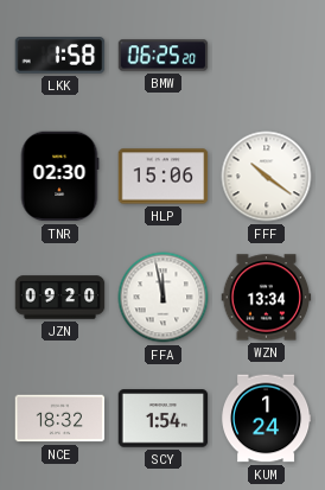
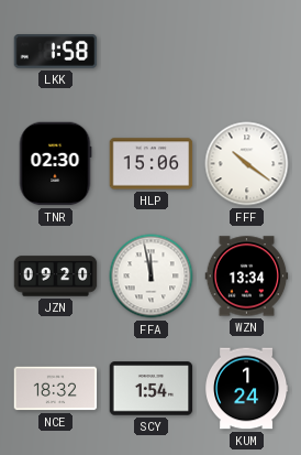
BMW: 06:25 -> none
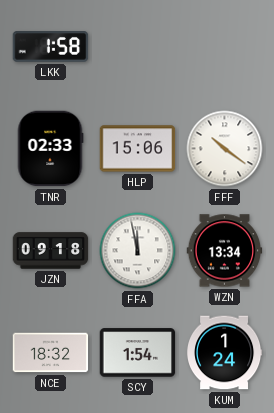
TNR: 02:30 -> 02:33
JZN: 09:20 -> 09:18
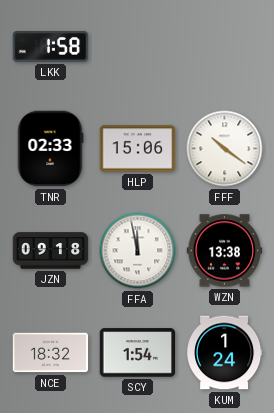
WZN: 13:34 -> 13:38
